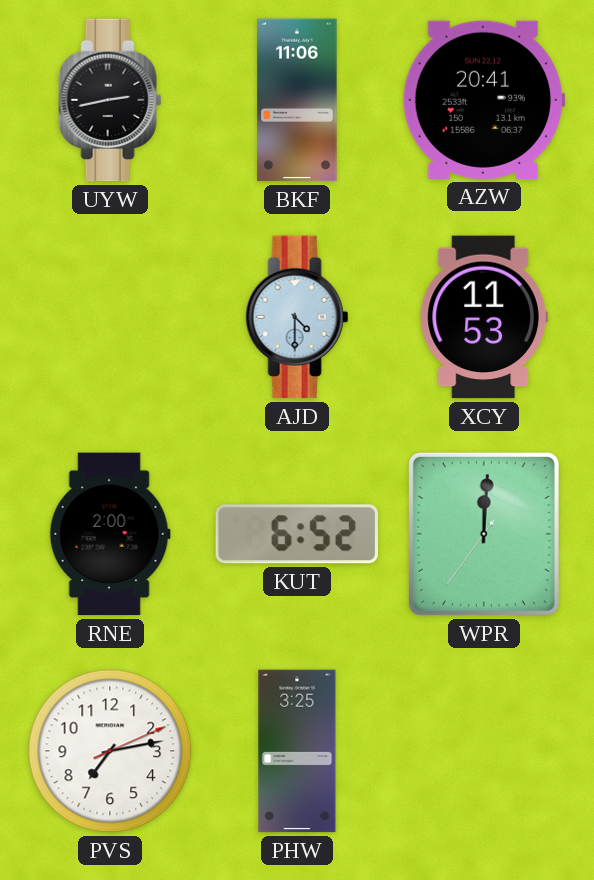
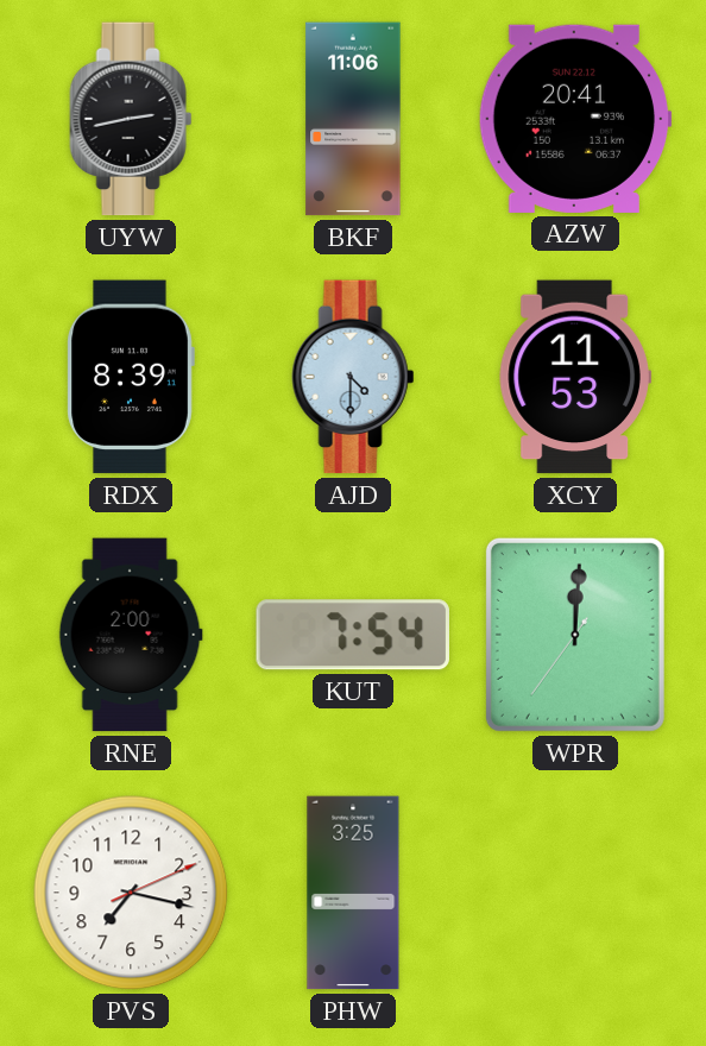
RDX: none -> 8:39
KUT: 6:52 -> 7:54
PVS: 7:13 -> 7:17
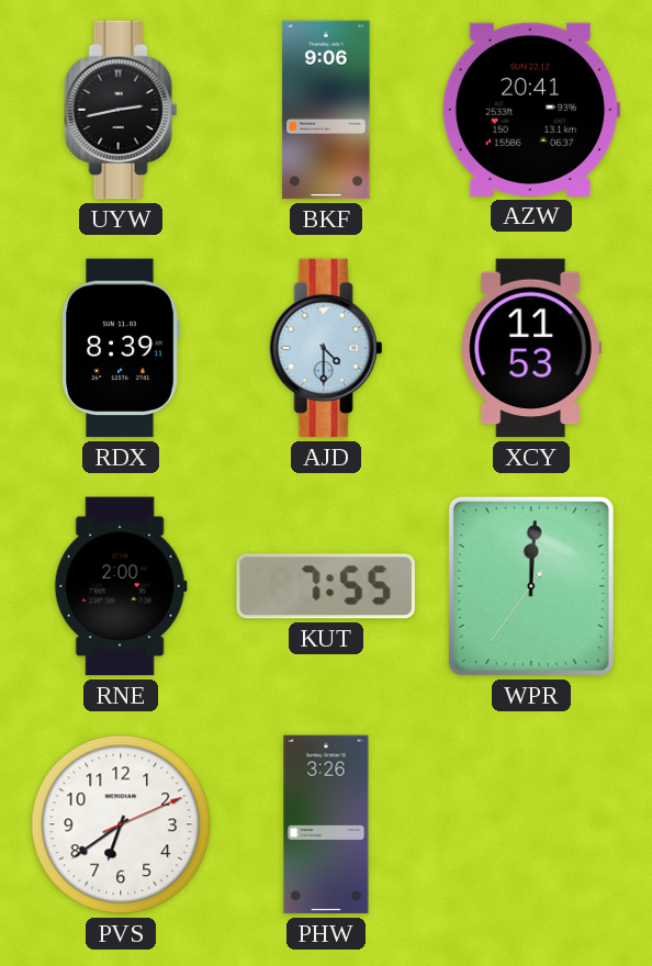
BKF: 11:06 -> 9:06
KUT: 7:54 -> 7:55
PVS: 7:17 -> 6:39
PHW: 3:25 -> 3:26
